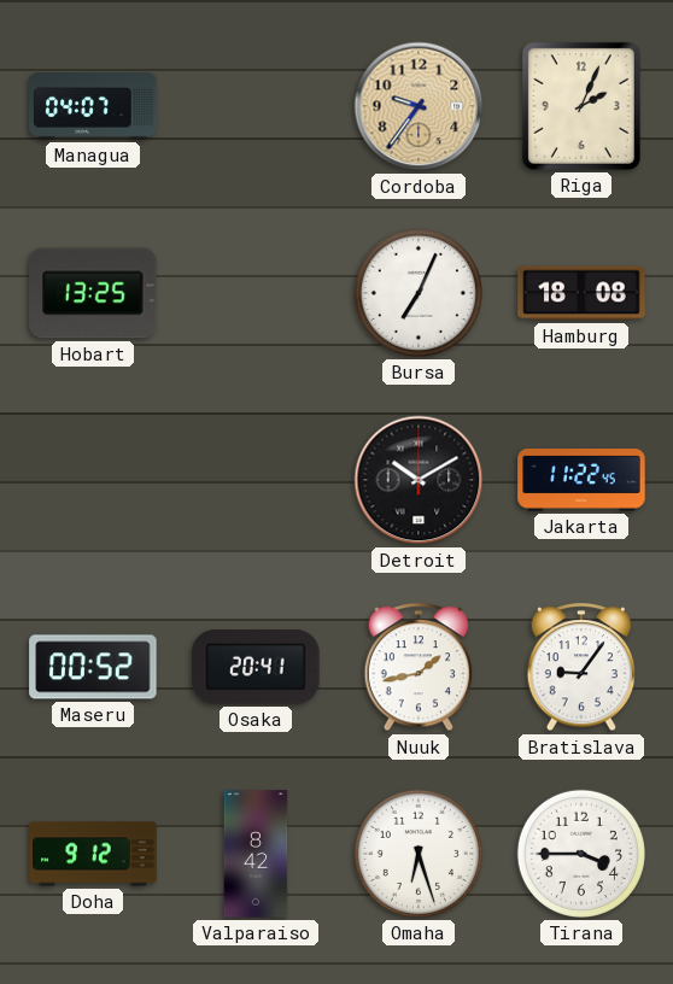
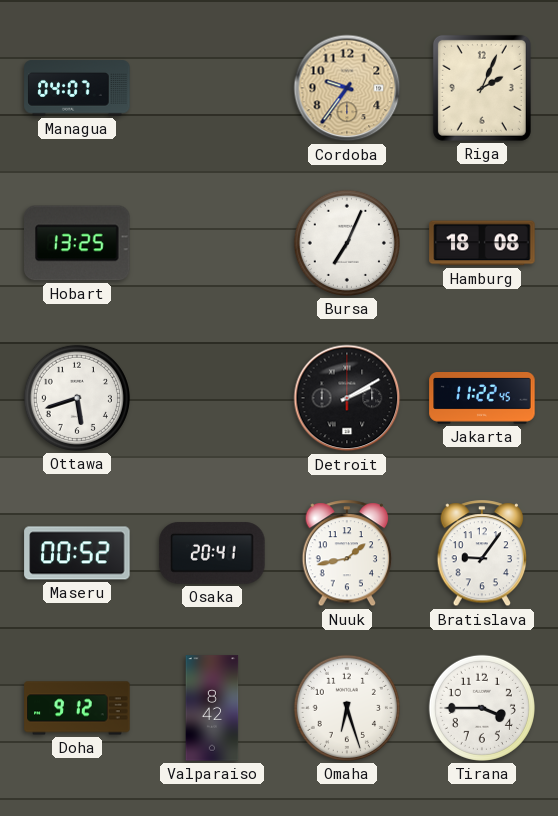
Ottawa: none -> 5:42
Detroit: 10:10 -> 2:10
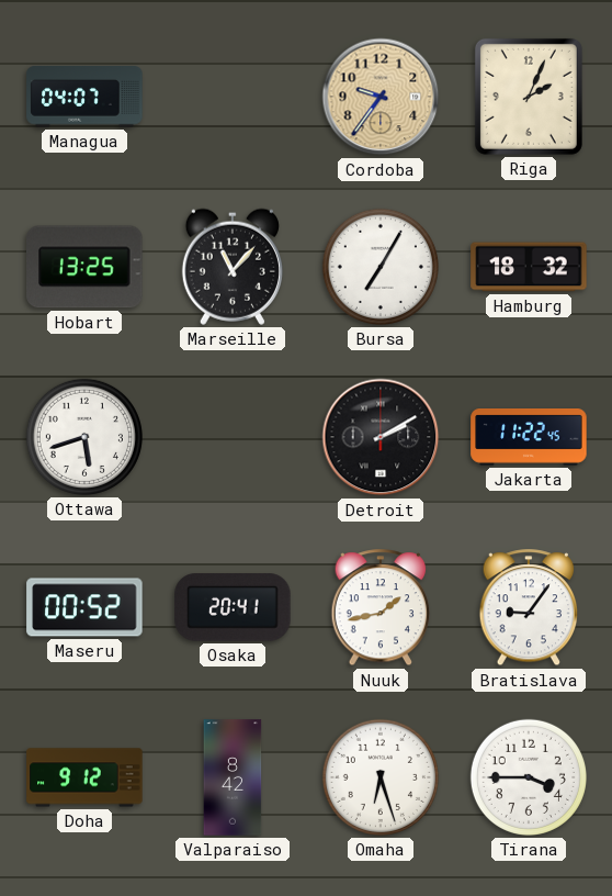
Marseille: none -> 11:07
Bursa: 7:04 -> 7:05
Hamburg: 18:08 -> 18:32
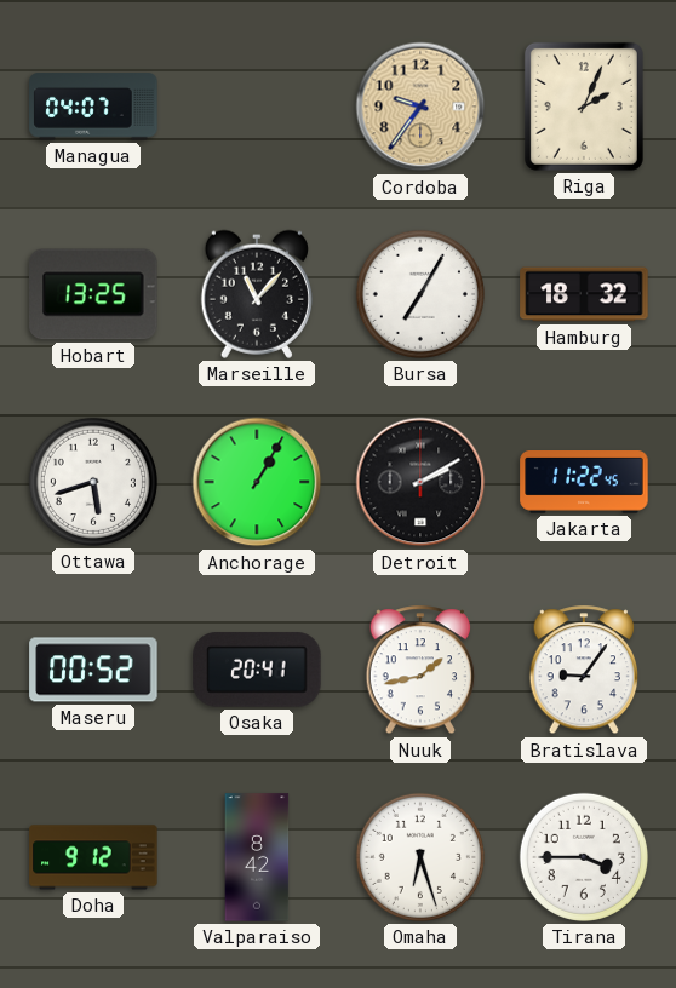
Anchorage: none -> 1:05
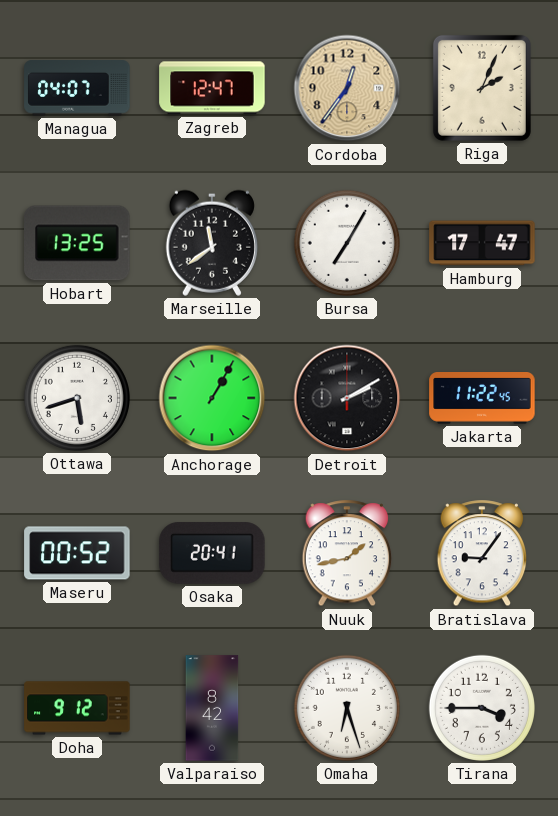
Zagreb: none -> 12:47
Cordoba: 9:36 -> 12:36
Marseille: 11:07 -> 11:39
Hamburg: 18:32 -> 17:47
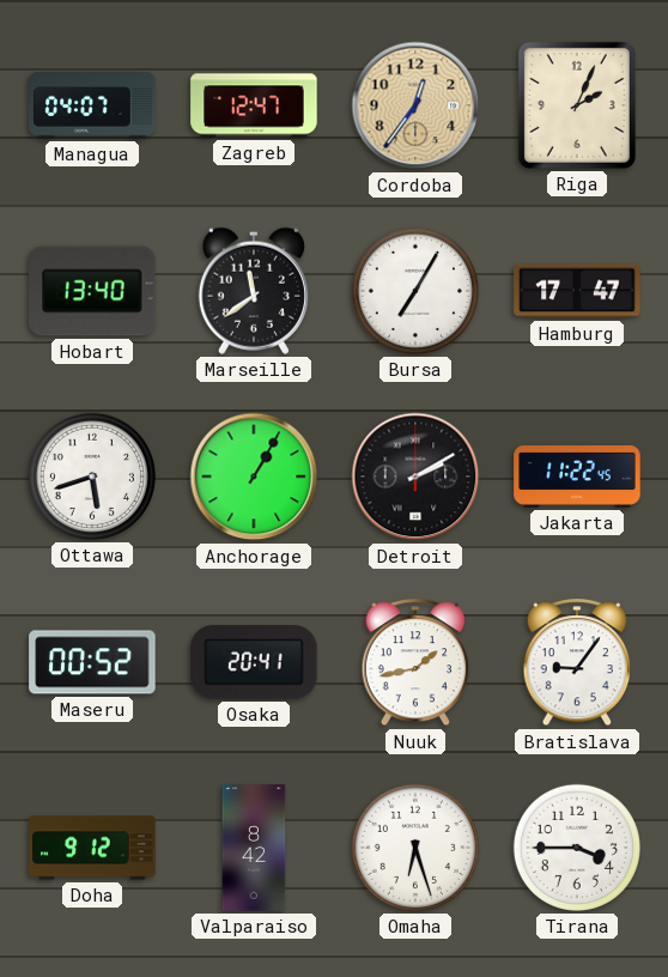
Hobart: 13:25 -> 13:40
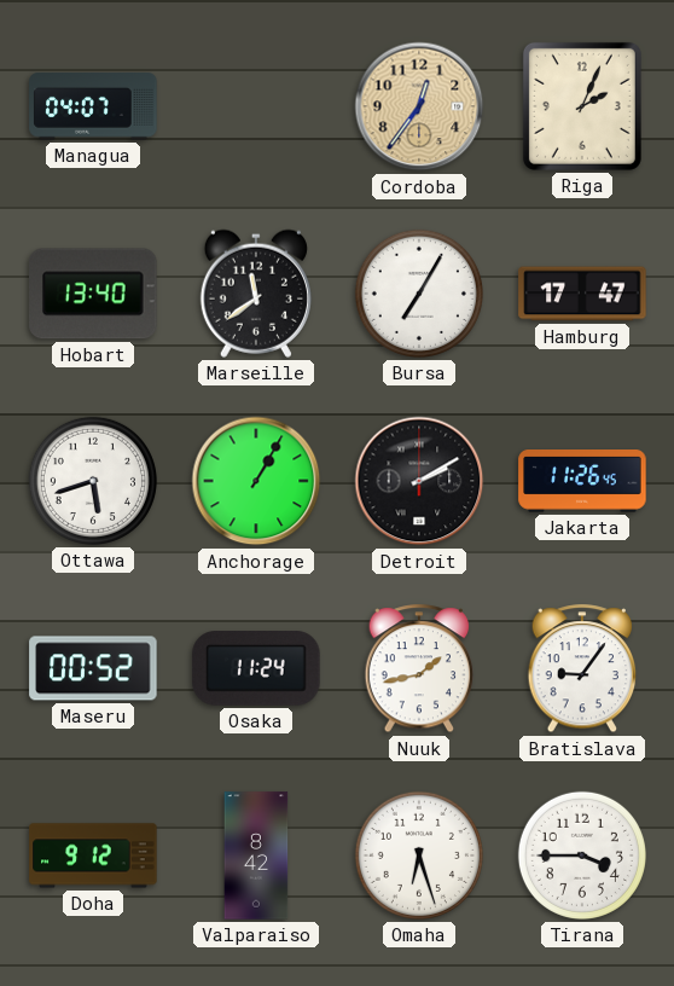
Zagreb: 12:47 -> none
Jakarta: 11:22 -> 11:26
Osaka: 20:41 -> 11:24
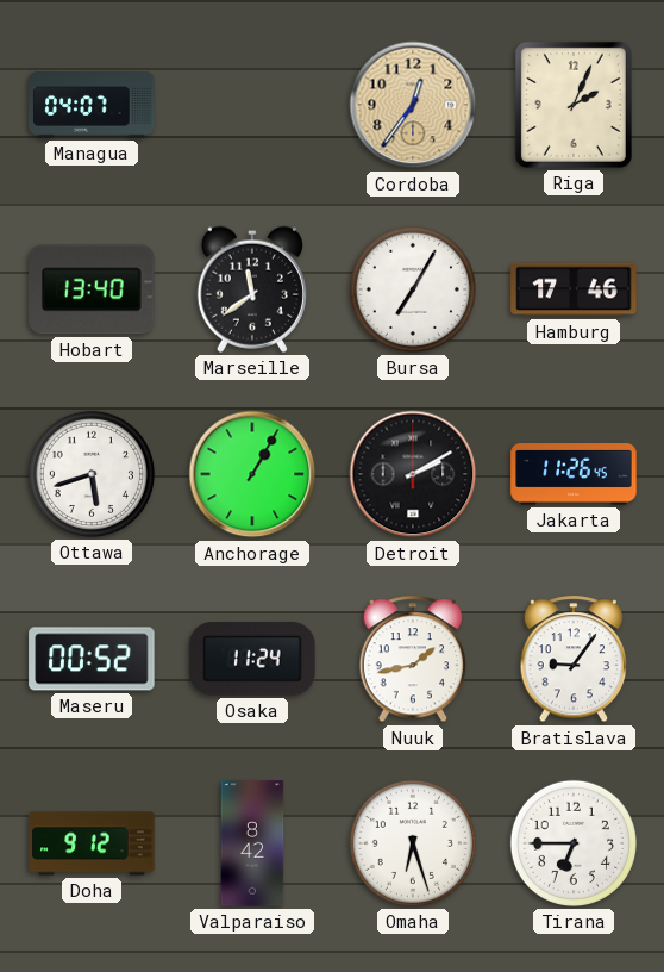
Hamburg: 17:47 -> 17:46
Tirana: 3:45 -> 6:45
